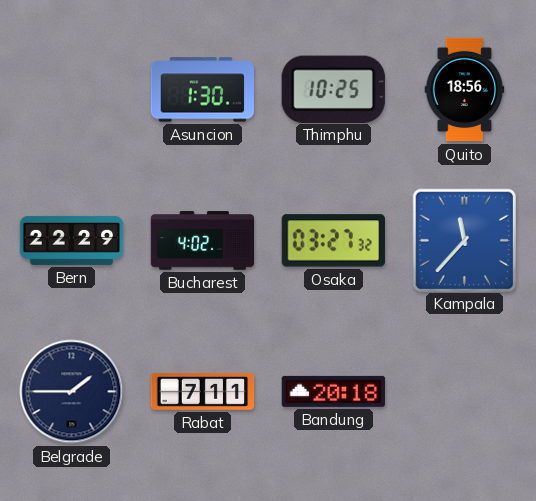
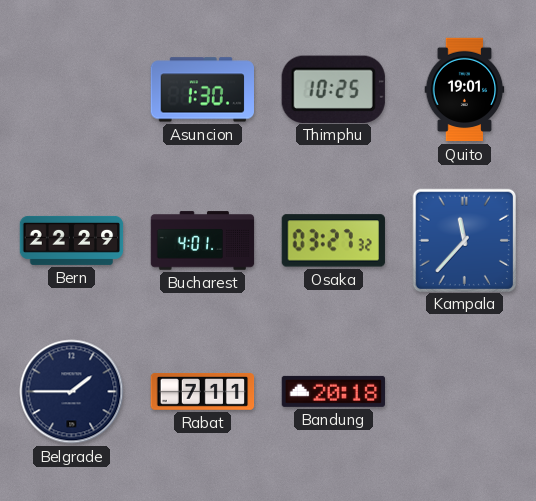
Quito: 18:56 -> 19:01
Bucharest: 4:02 -> 4:01
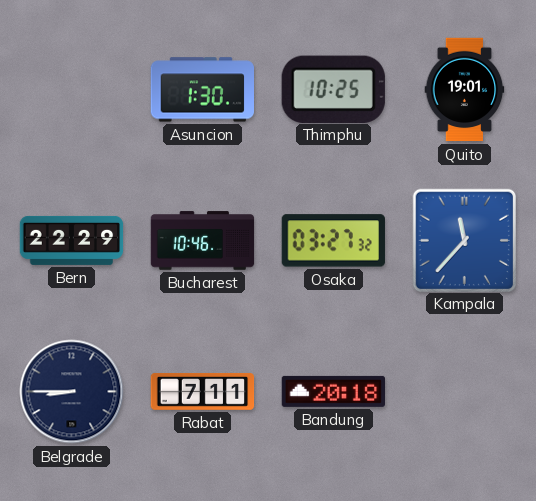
Bucharest: 4:01 -> 10:46
Belgrade: 1:45 -> 8:45
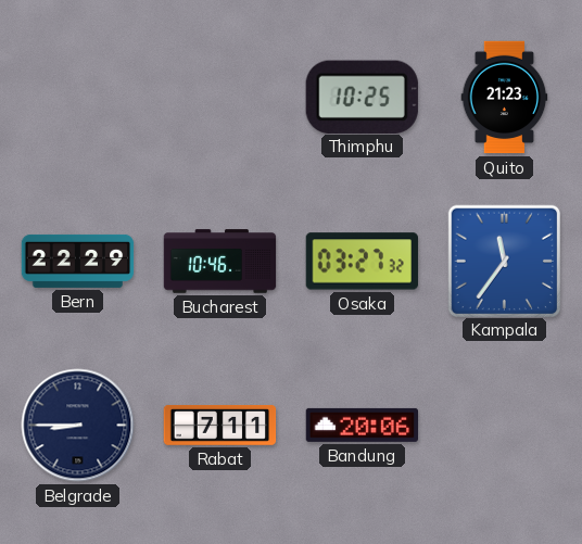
Asuncion: 1:30 -> none
Quito: 19:01 -> 21:23
Kampala: 11:37 -> 11:36
Bandung: 20:18 -> 20:06
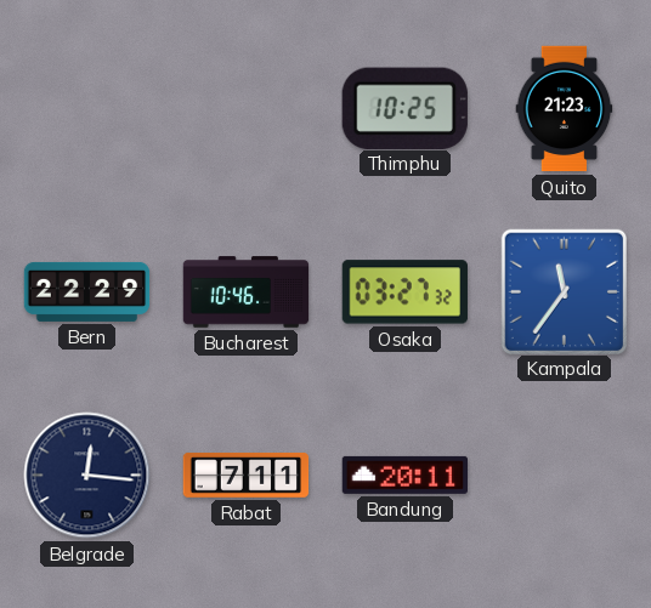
Belgrade: 8:45 -> 12:16
Bandung: 20:06 -> 20:11
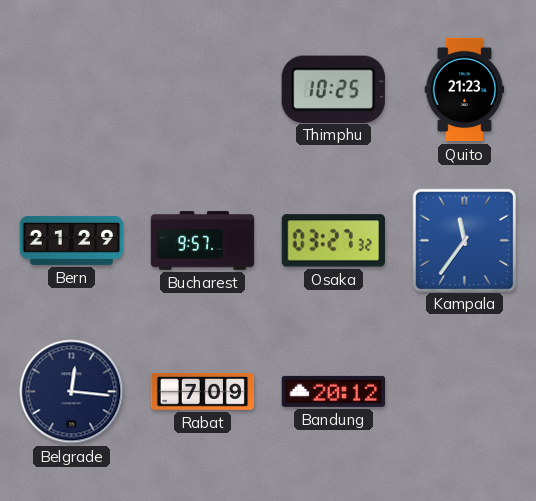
Bern: 22:29 -> 21:29
Bucharest: 10:46 -> 9:57
Rabat: 7:11 -> 7:09
Bandung: 20:11 -> 20:12
